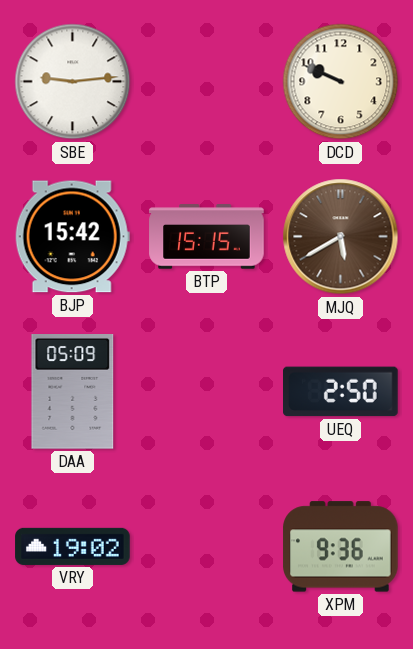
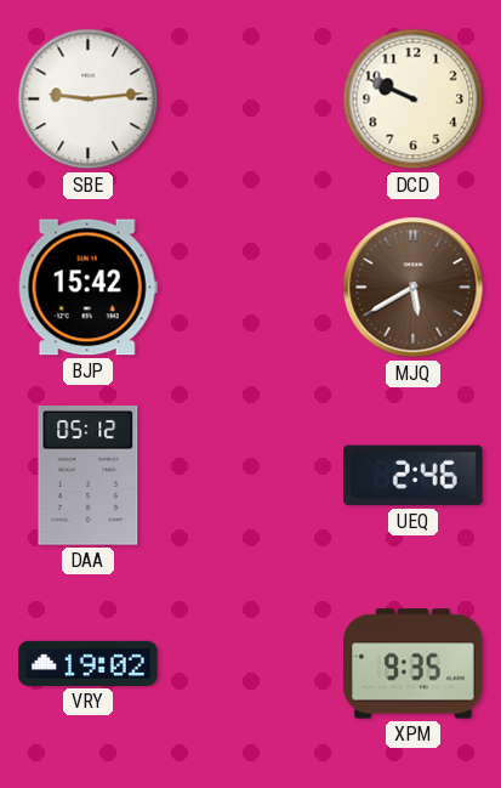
BTP: 15:15 -> none
DAA: 05:09 -> 05:12
UEQ: 2:50 -> 2:46
XPM: 9:36 -> 9:35
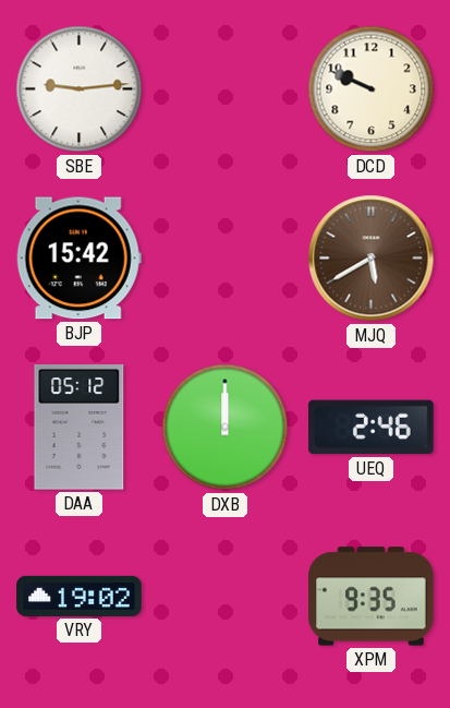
DXB: none -> 12:00
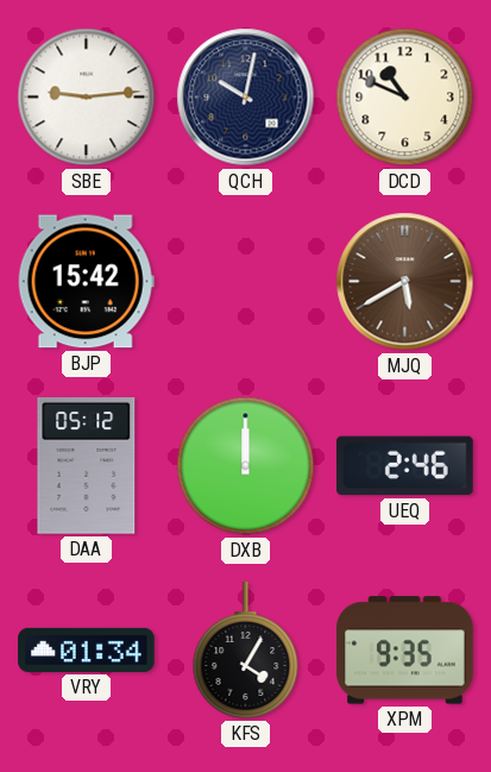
QCH: none -> 10:02
DCD: 9:49 -> 10:49
VRY: 19:02 -> 01:34
KFS: none -> 4:05
